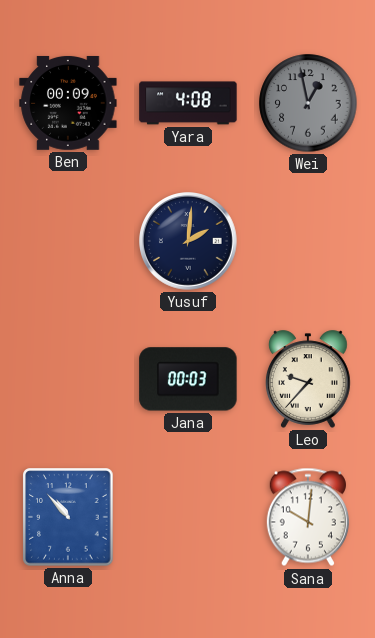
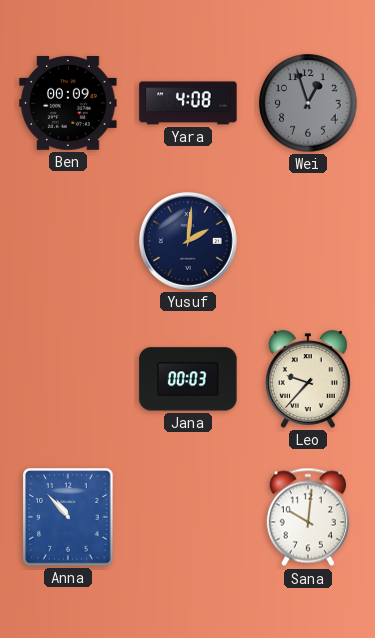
Wei: 12:58 -> 12:57
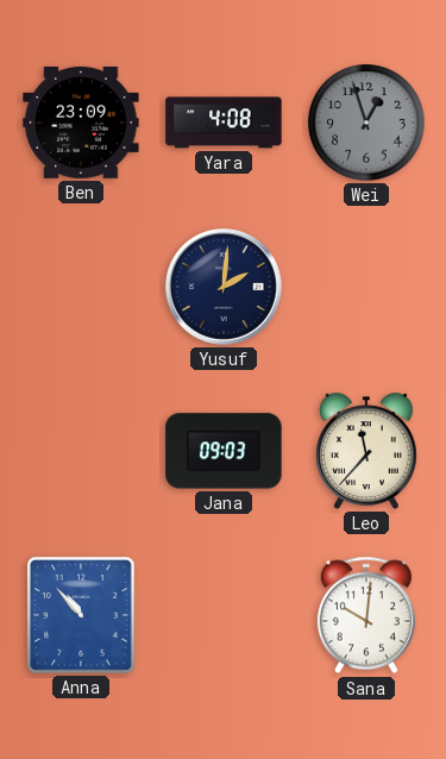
Ben: 00:09 -> 23:09
Jana: 00:03 -> 09:03
Leo: 9:37 -> 11:37
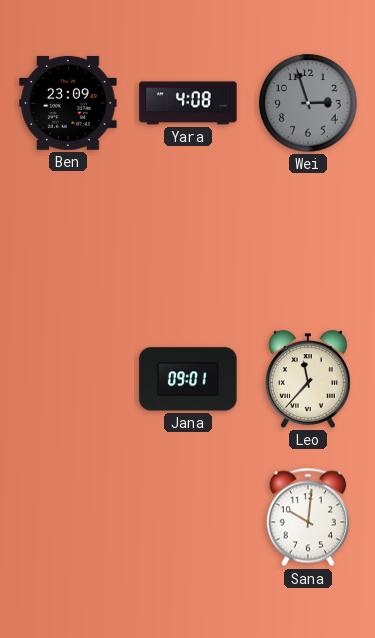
Wei: 12:57 -> 2:57
Yusuf: 2:01 -> none
Jana: 09:03 -> 09:01
Anna: 10:53 -> none
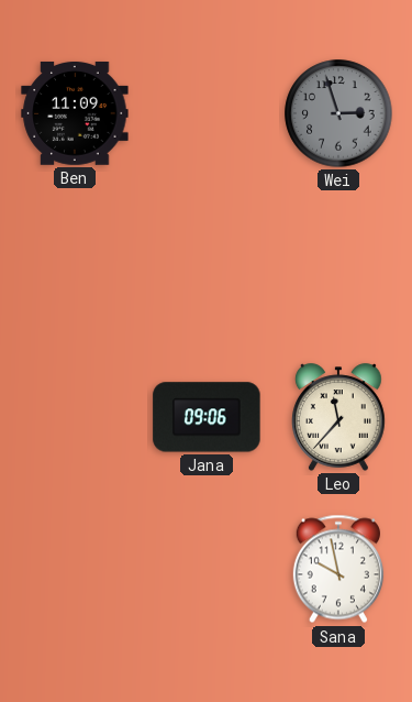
Ben: 23:09 -> 11:09
Yara: 4:08 -> none
Jana: 09:01 -> 09:06
Sana: 10:01 -> 9:58
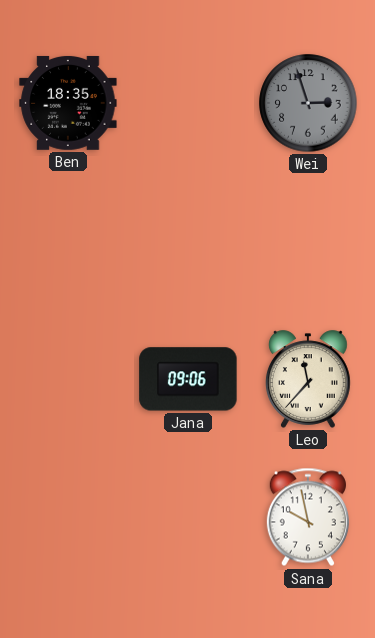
Ben: 11:09 -> 18:35
